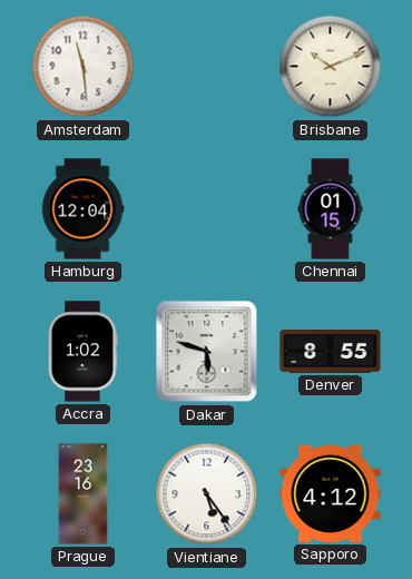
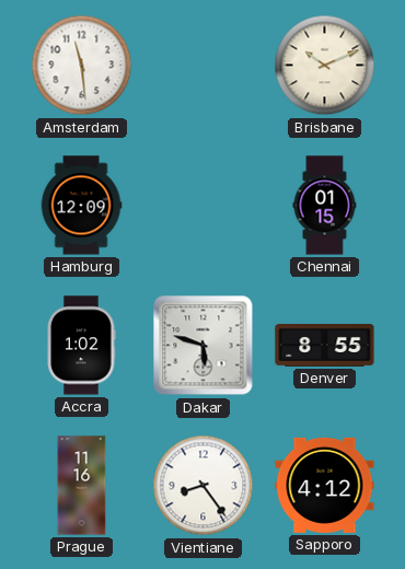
Hamburg: 12:04 -> 12:09
Prague: 23:16 -> 11:16
Vientiane: 5:24 -> 8:24
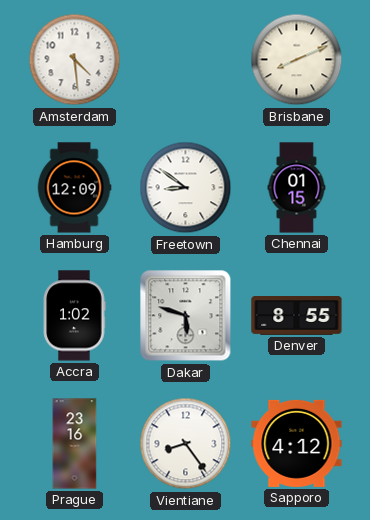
Amsterdam: 11:29 -> 4:29
Brisbane: 10:11 -> 8:11
Freetown: none -> 8:51
Prague: 11:16 -> 23:16
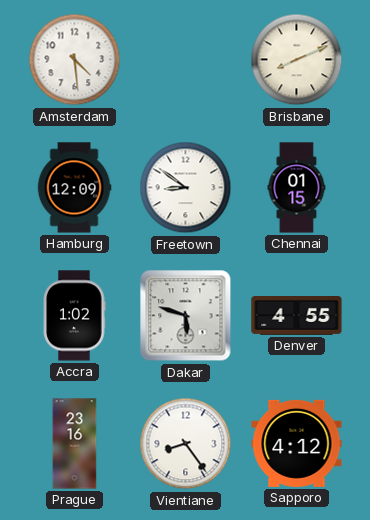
Denver: 8:55 -> 4:55
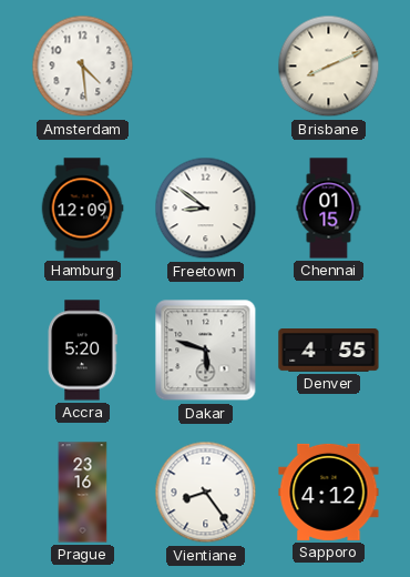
Accra: 1:02 -> 5:20
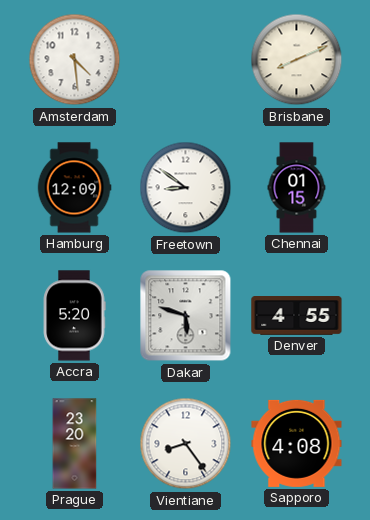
Prague: 23:16 -> 23:20
Sapporo: 4:12 -> 4:08
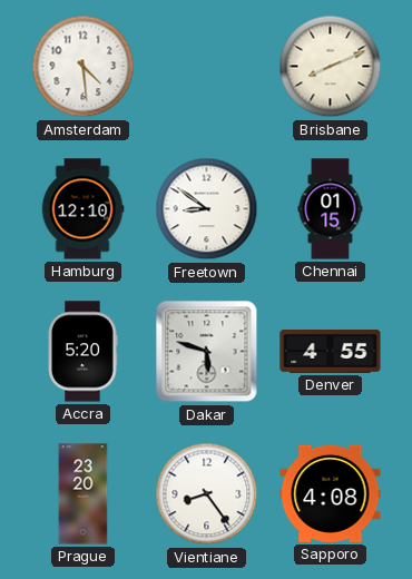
Hamburg: 12:09 -> 12:10
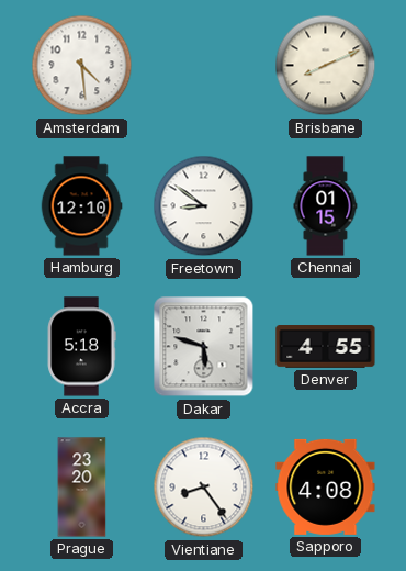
Accra: 5:20 -> 5:18
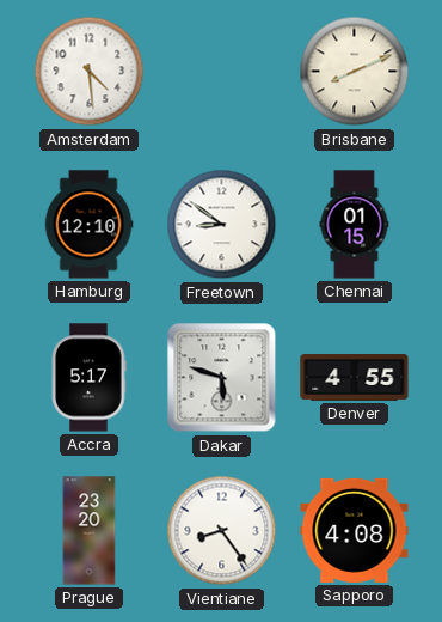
Accra: 5:18 -> 5:17
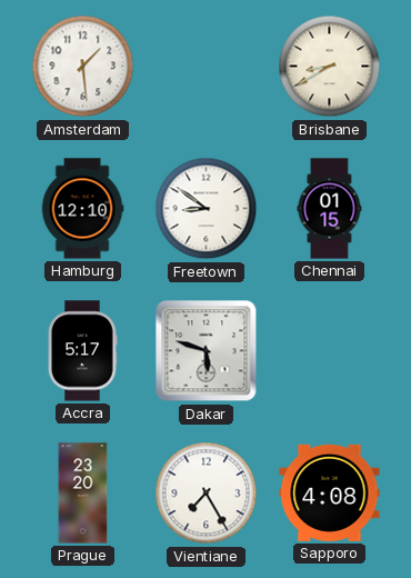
Amsterdam: 4:29 -> 1:29
Brisbane: 8:11 -> 8:40
Denver: 4:55 -> none
Vientiane: 8:24 -> 7:25
